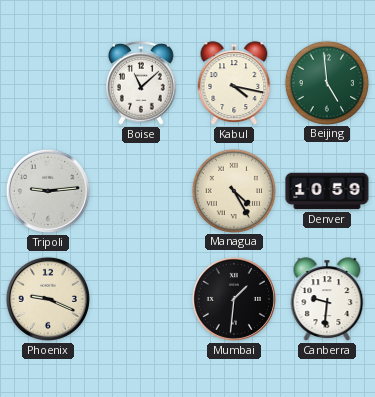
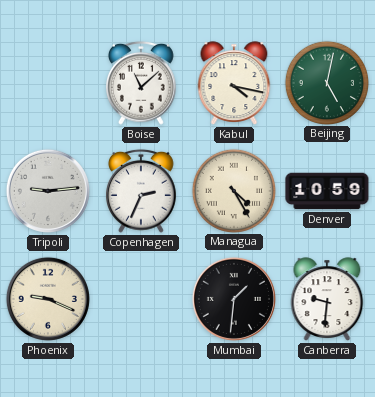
Beijing: 4:59 -> 5:02
Copenhagen: none -> 2:34
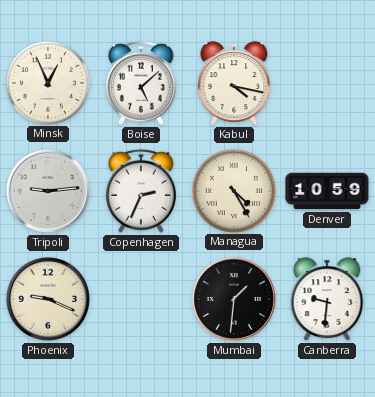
Minsk: none -> 12:56
Boise: 11:08 -> 5:08
Beijing: 5:02 -> none
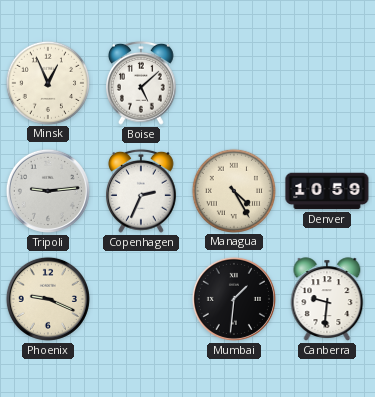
Kabul: 4:17 -> none
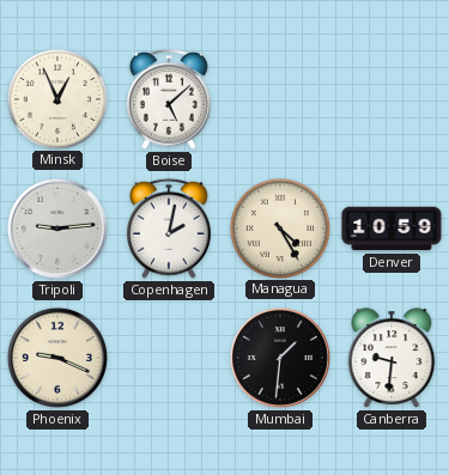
Copenhagen: 2:34 -> 2:02
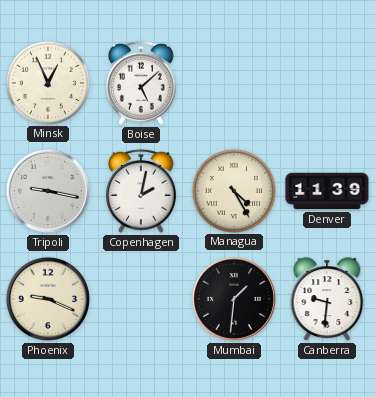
Tripoli: 9:14 -> 9:17
Denver: 10:59 -> 11:39
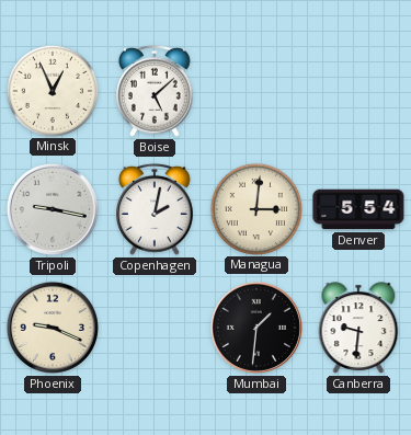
Managua: 4:25 -> 3:01
Denver: 11:39 -> 5:54
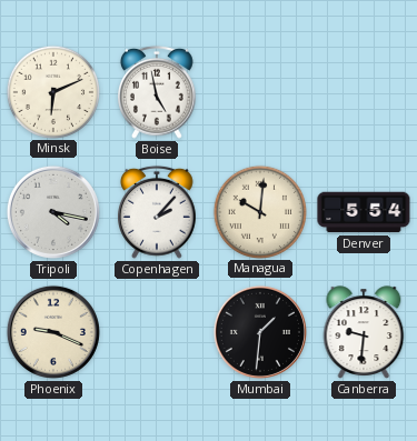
Minsk: 12:56 -> 6:11
Boise: 5:08 -> 4:58
Tripoli: 9:17 -> 4:17
Copenhagen: 2:02 -> 2:07
Managua: 3:01 -> 10:01
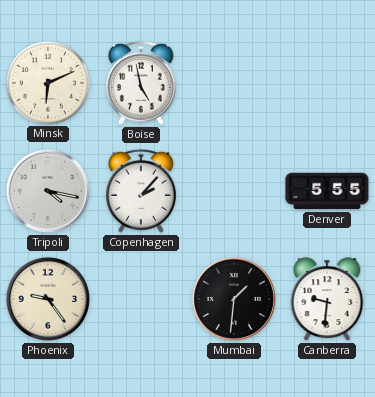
Managua: 10:01 -> none
Denver: 5:54 -> 5:55
Phoenix: 9:19 -> 9:24
